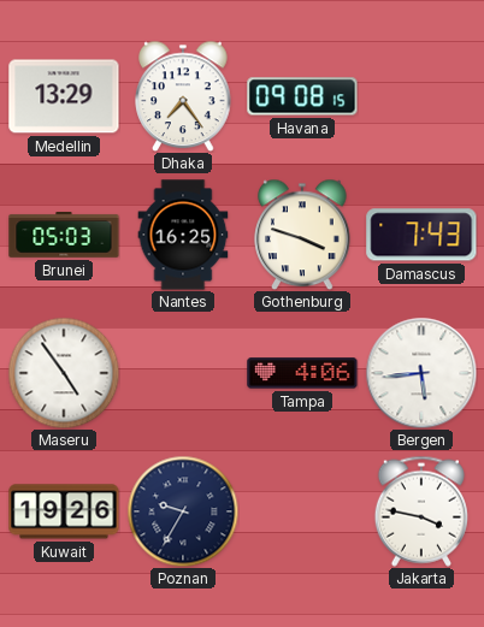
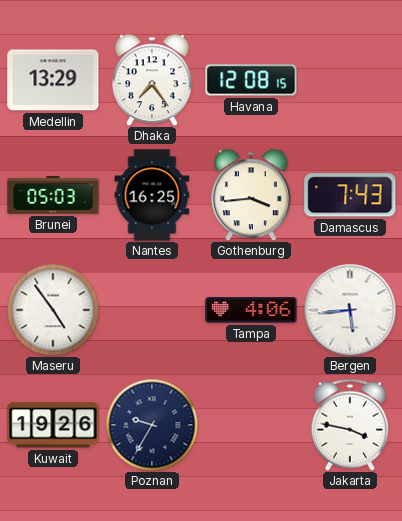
Havana: 09:08 -> 12:08
Gothenburg: 3:48 -> 3:44
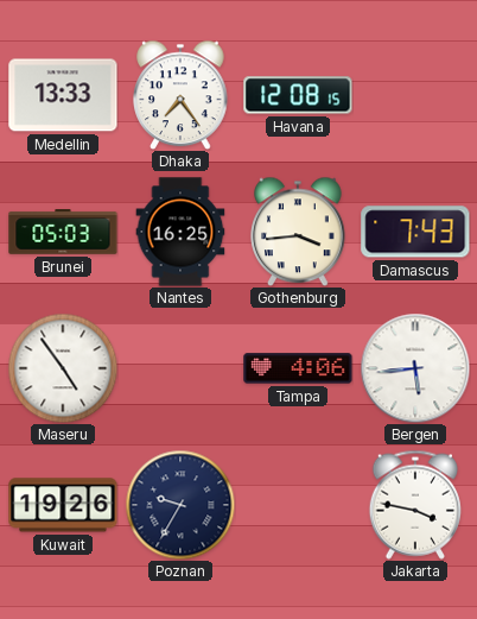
Medellin: 13:29 -> 13:33
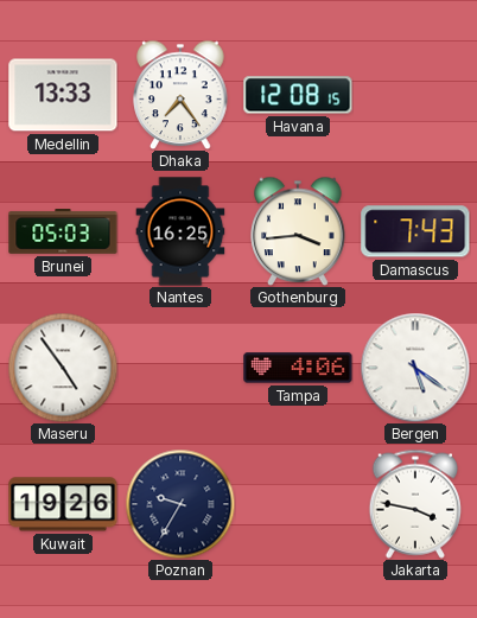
Bergen: 5:44 -> 5:21
